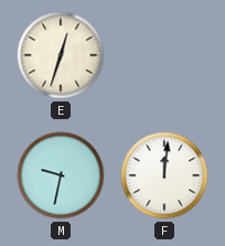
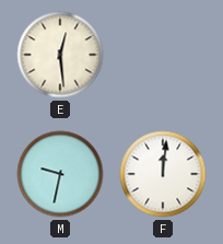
E: 12:33 -> 12:29
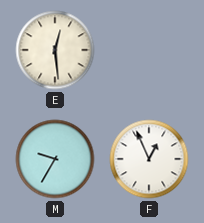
M: 9:32 -> 9:35
F: 12:01 -> 12:56
